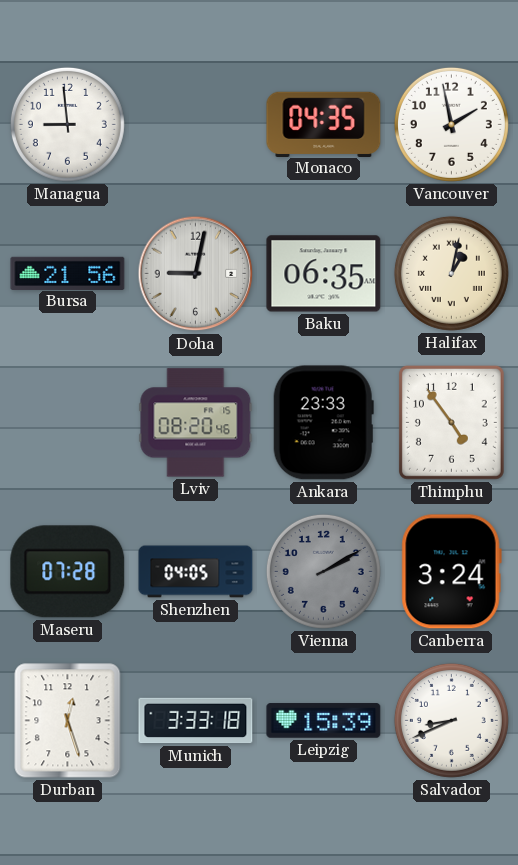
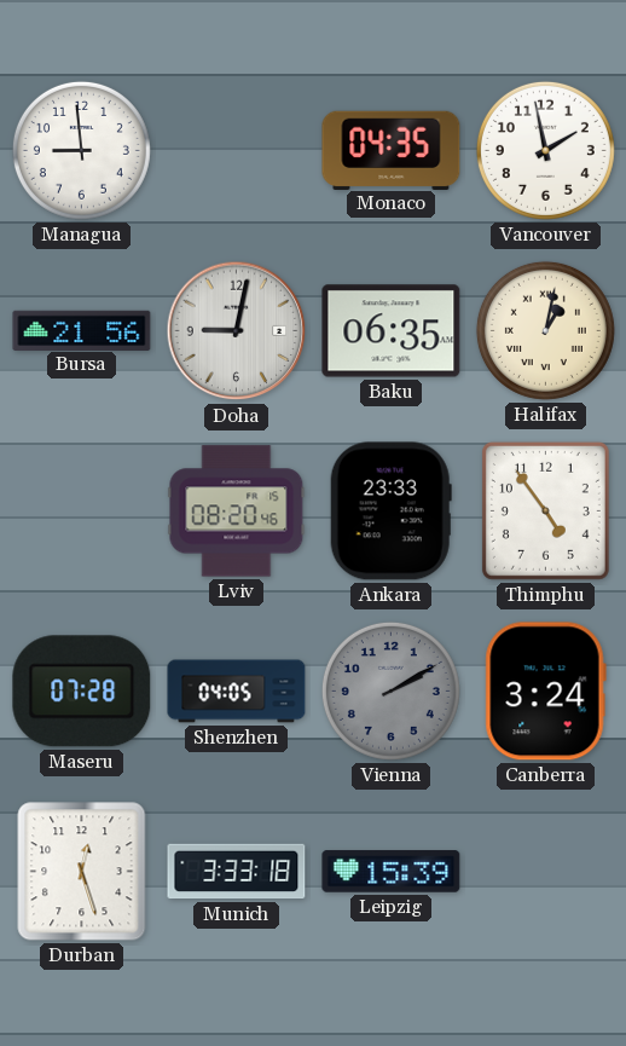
Salvador: 8:41 -> none
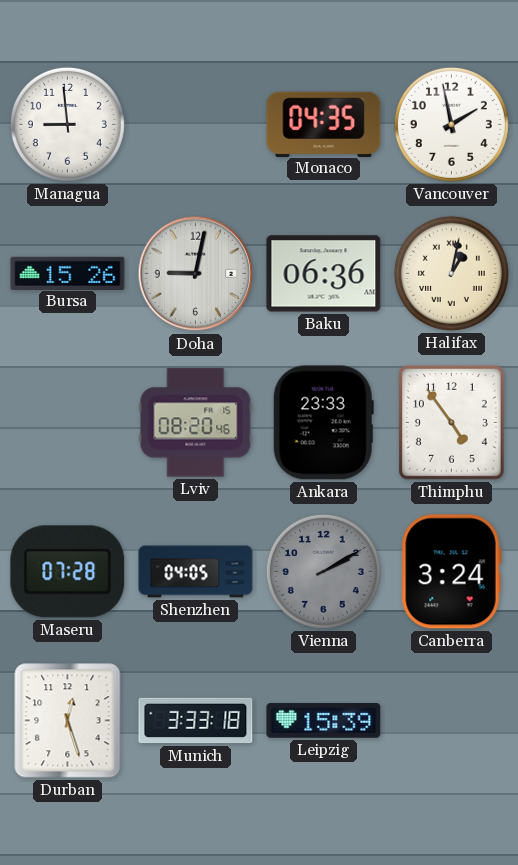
Bursa: 21:56 -> 15:26
Baku: 06:35 -> 06:36
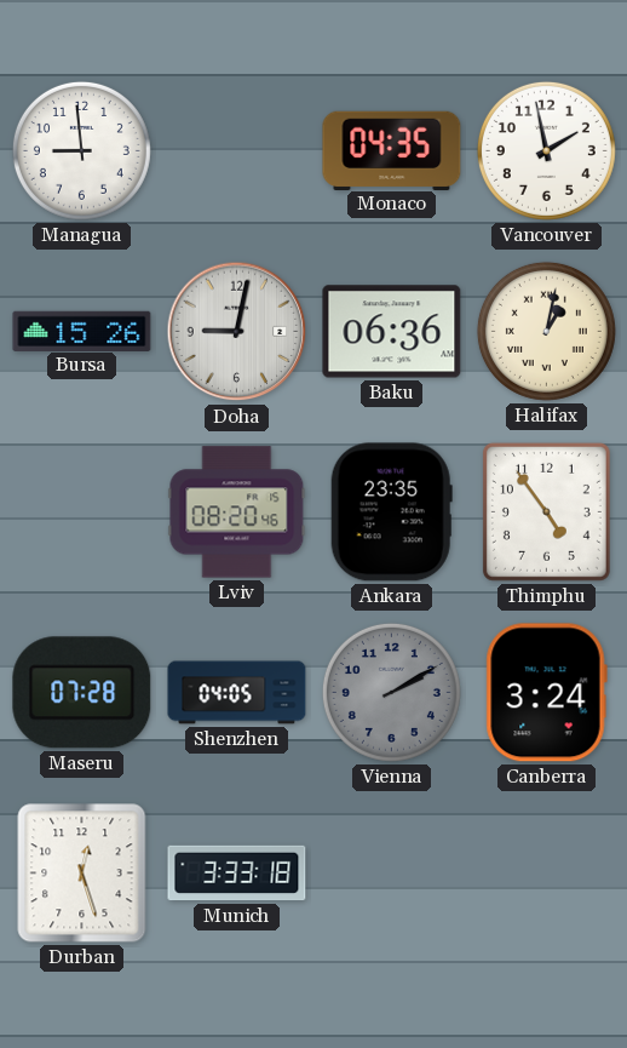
Ankara: 23:33 -> 23:35
Leipzig: 15:39 -> none
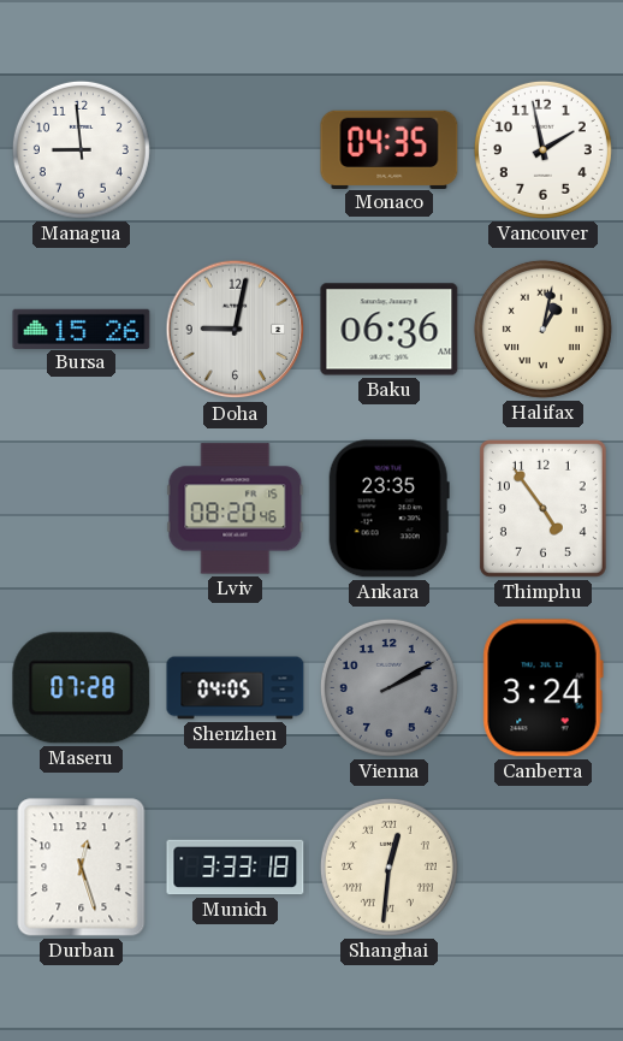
Shanghai: none -> 12:31
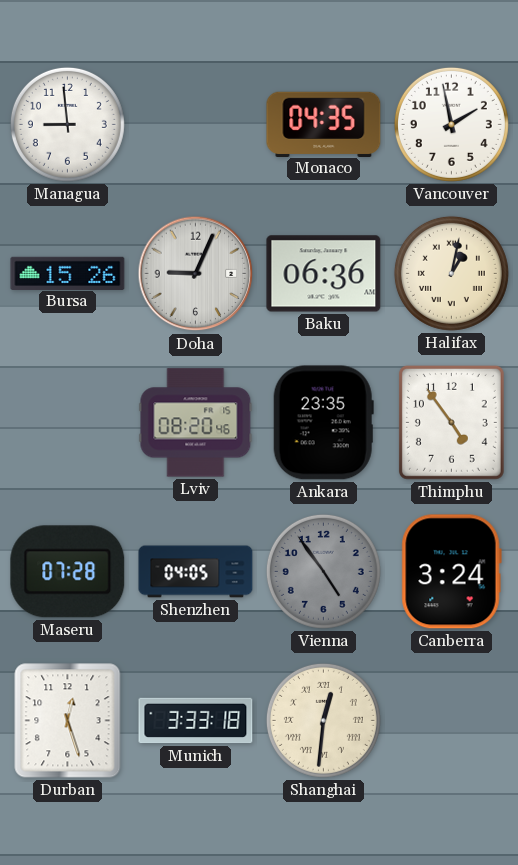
Doha: 9:02 -> 9:04
Vienna: 2:10 -> 4:54
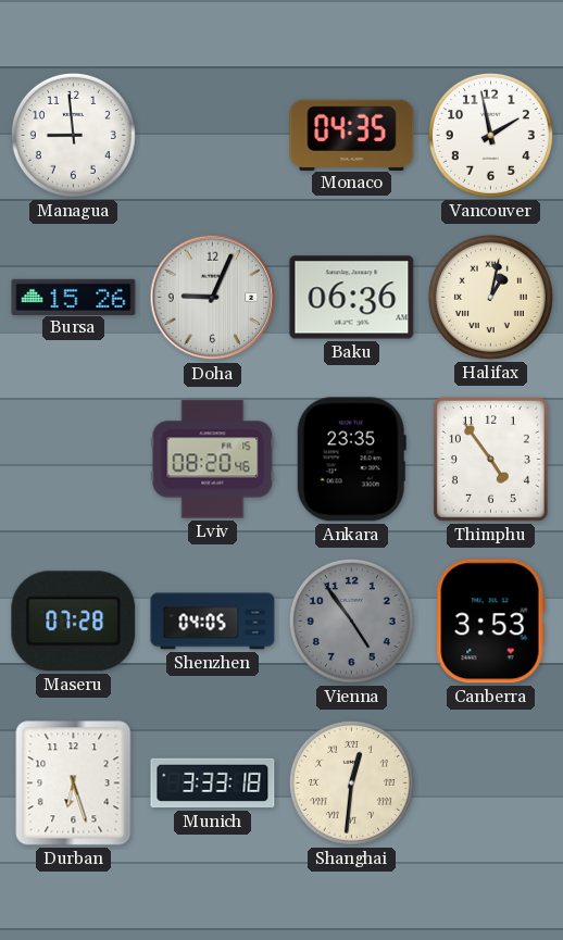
Canberra: 3:24 -> 3:53
Durban: 12:27 -> 6:27
